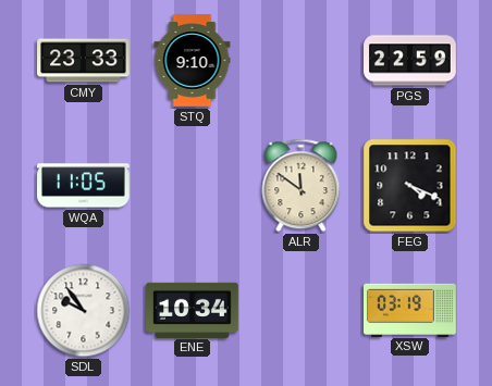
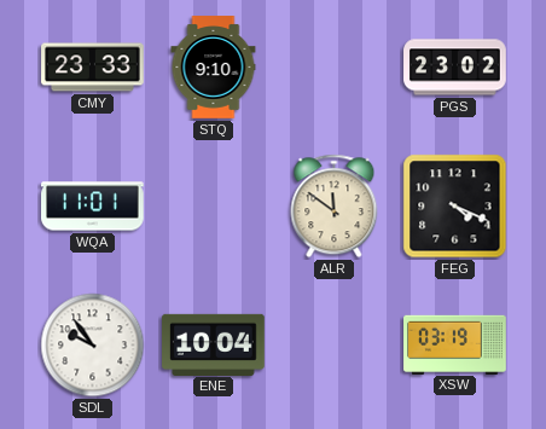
PGS: 22:59 -> 23:02
WQA: 11:05 -> 11:01
ENE: 10:34 -> 10:04
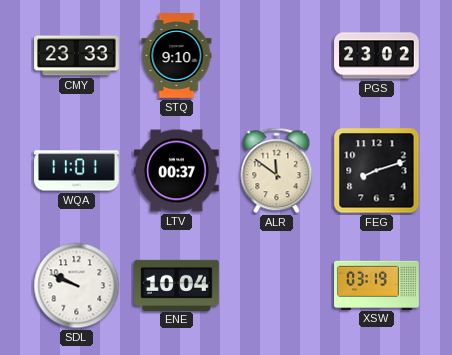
LTV: none -> 00:37
FEG: 4:19 -> 8:12
SDL: 9:54 -> 9:49
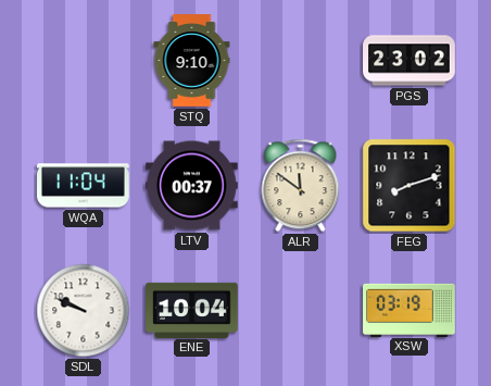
CMY: 23:33 -> none
WQA: 11:01 -> 11:04
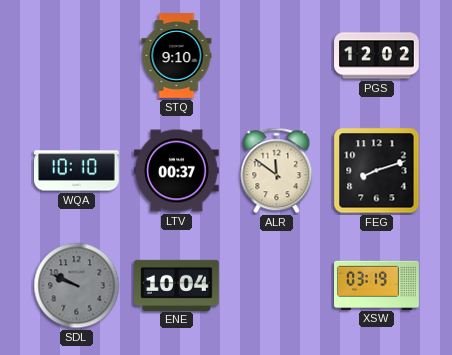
PGS: 23:02 -> 12:02
WQA: 11:04 -> 10:10
SDL dial: white -> grey
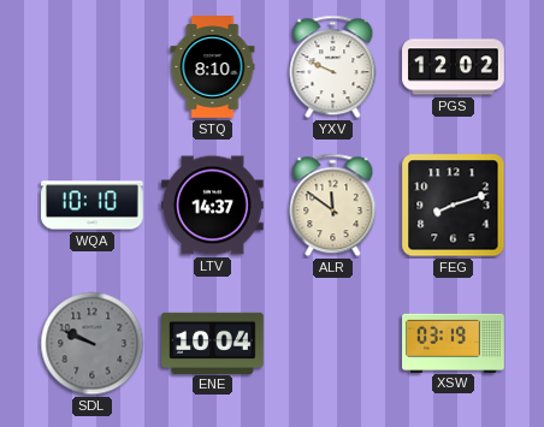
STQ: 9:10 -> 8:10
YXV: none -> 9:49
LTV: 00:37 -> 14:37
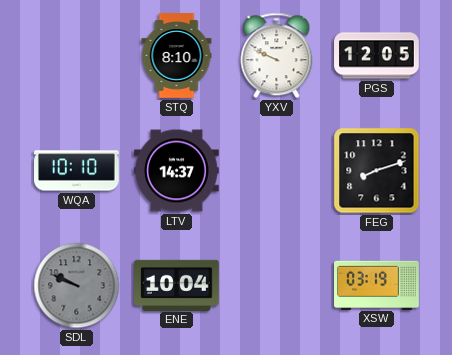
PGS: 12:02 -> 12:05
ALR: 11:51 -> none
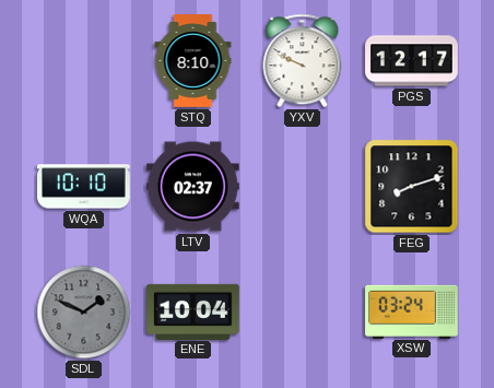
PGS: 12:05 -> 12:17
LTV: 14:37 -> 02:37
SDL: 9:49 -> 1:49
XSW: 03:19 -> 03:24
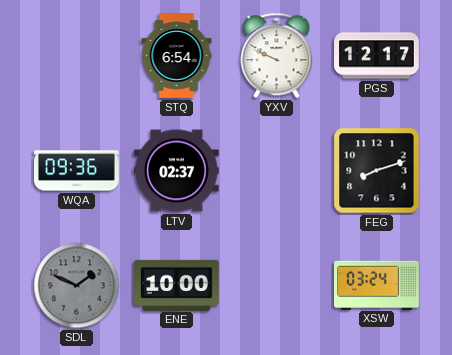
STQ: 8:10 -> 6:54
WQA: 10:10 -> 09:36
ENE: 10:04 -> 10:00
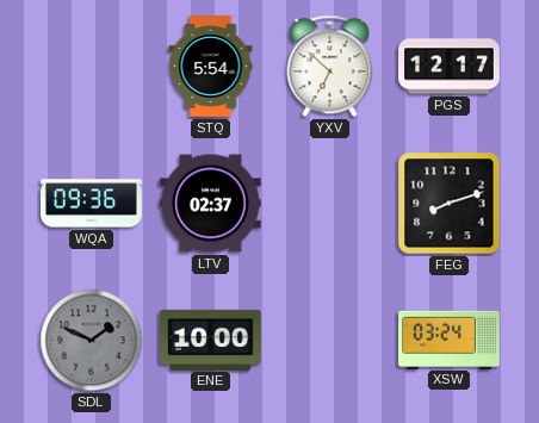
STQ: 6:54 -> 5:54
YXV: 9:49 -> 6:52
